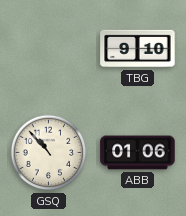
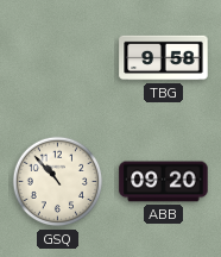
TBG: 9:10 -> 9:58
ABB: 01:06 -> 09:20
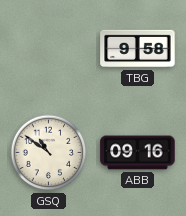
GSQ: 10:53 -> 10:51
ABB: 09:20 -> 09:16
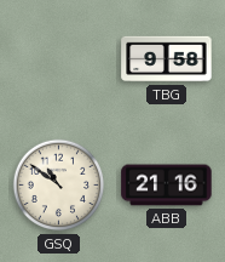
ABB: 09:16 -> 21:16
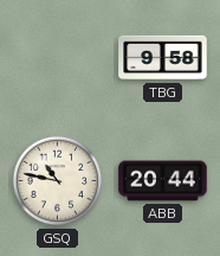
GSQ: 10:51 -> 10:47
ABB: 21:16 -> 20:44
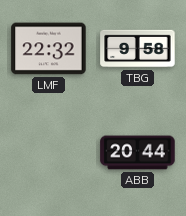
LMF: none -> 22:32
GSQ: 10:47 -> none
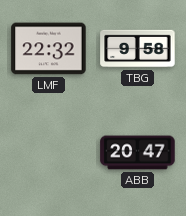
ABB: 20:44 -> 20:47
